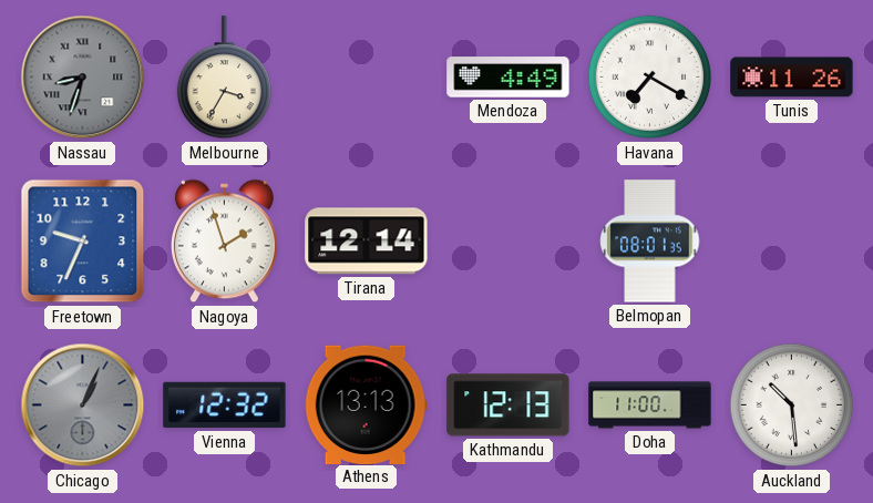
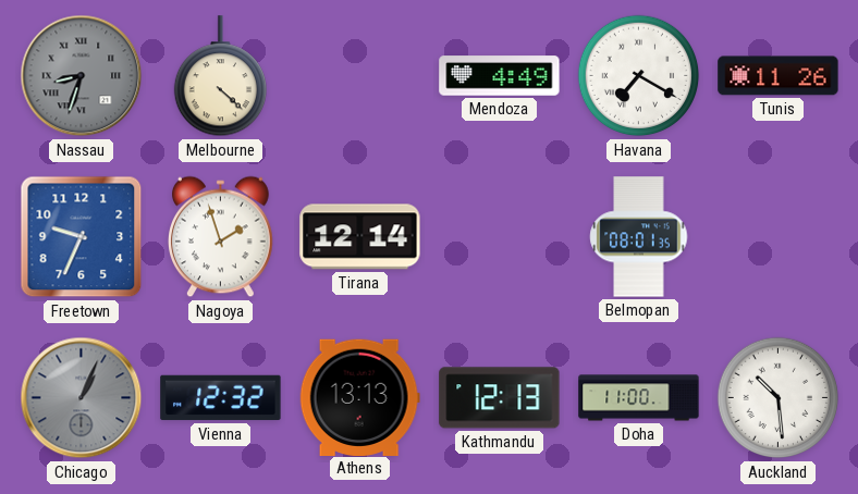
Melbourne: 3:35 -> 4:22
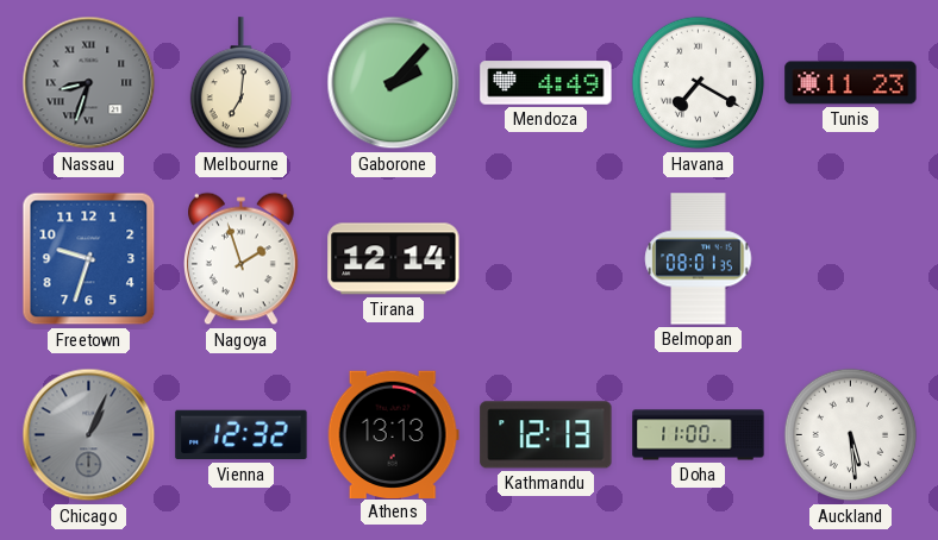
Melbourne: 4:22 -> 7:01
Gaborone: none -> 2:07
Tunis: 11:26 -> 11:23
Freetown: 9:34 -> 9:33
Auckland: 10:29 -> 5:29
